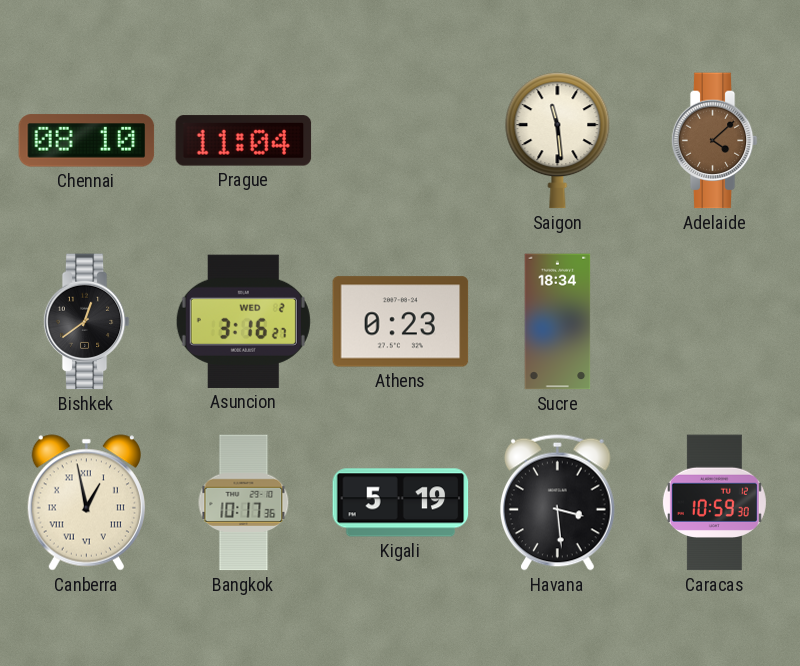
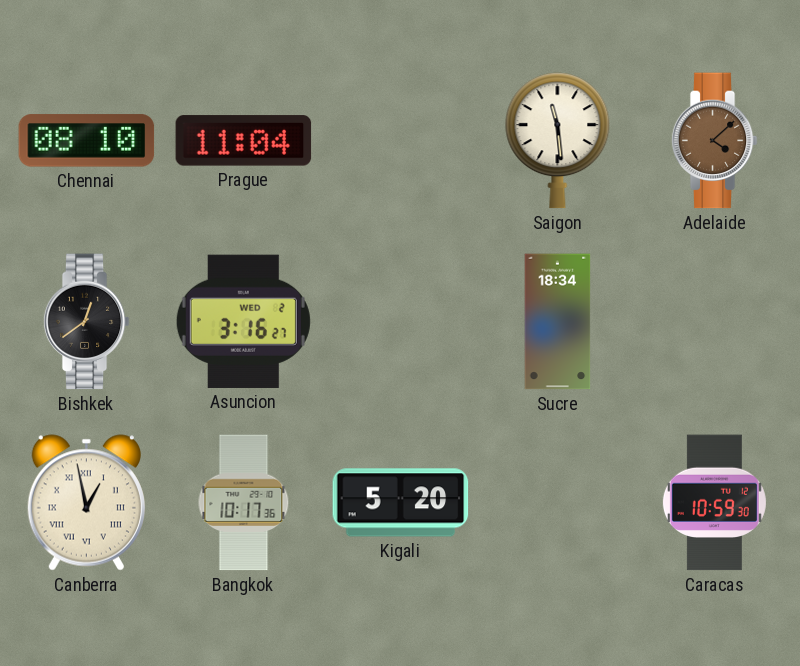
Athens: 0:23 -> none
Kigali: 5:19 -> 5:20
Havana: 3:29 -> none
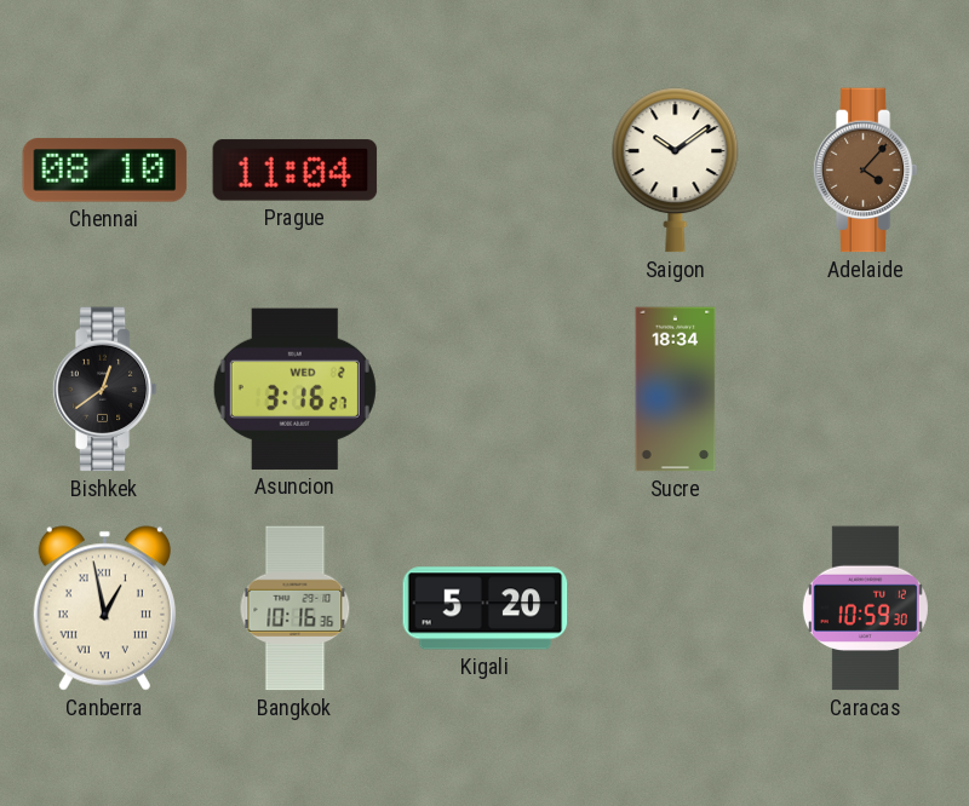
Saigon: 11:29 -> 10:09
Adelaide: 4:08 -> 4:07
Bangkok: 10:17 -> 10:16
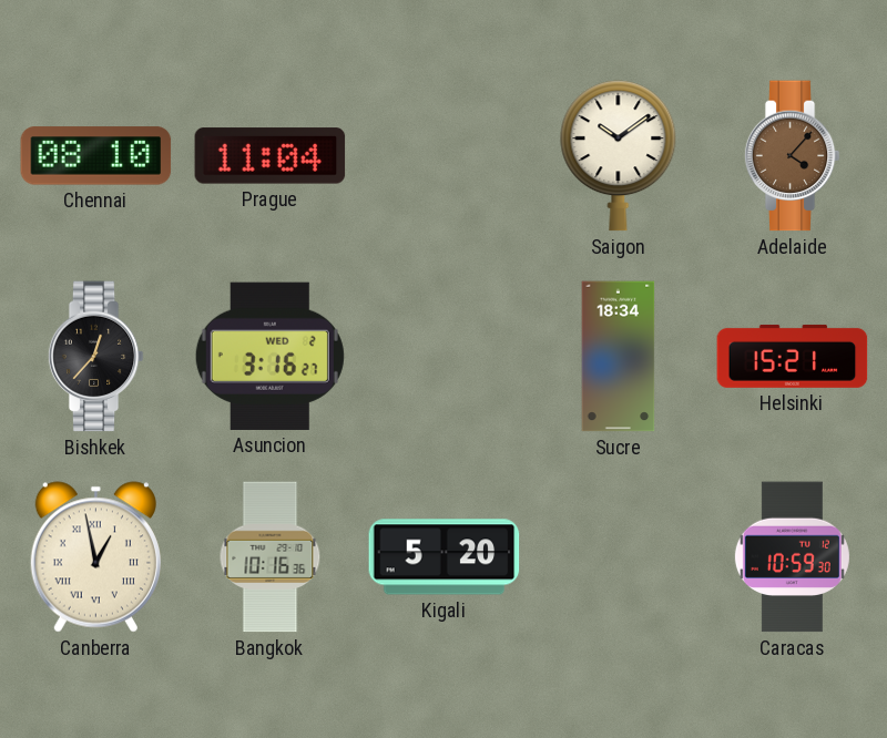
Bishkek: 12:39 -> 12:37
Helsinki: none -> 15:21
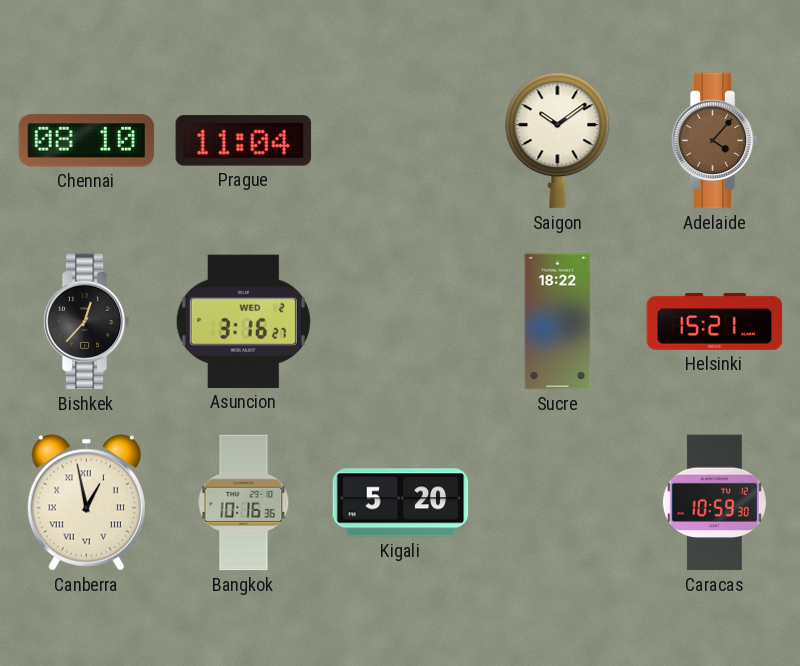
Sucre: 18:34 -> 18:22
